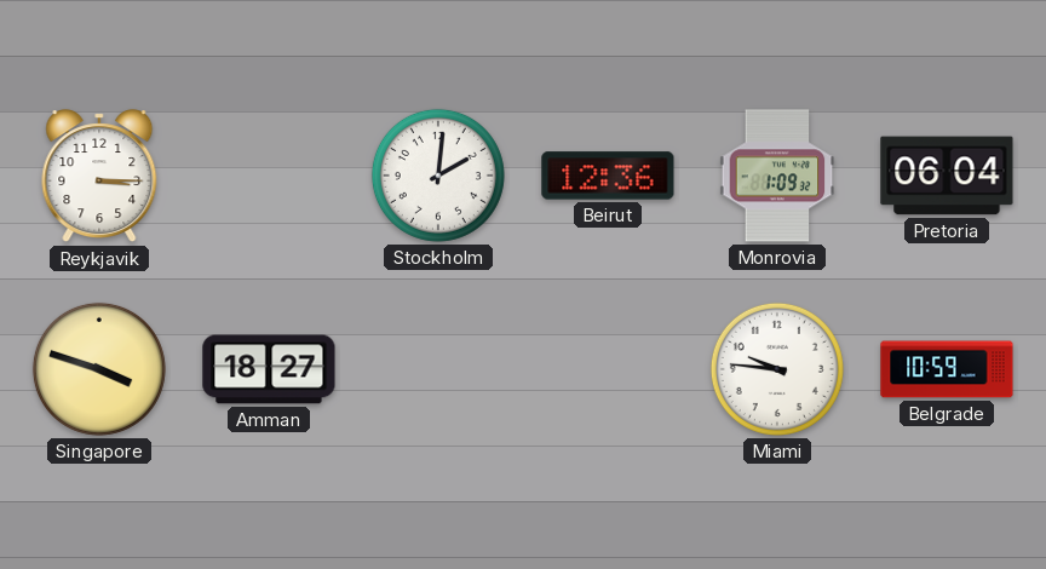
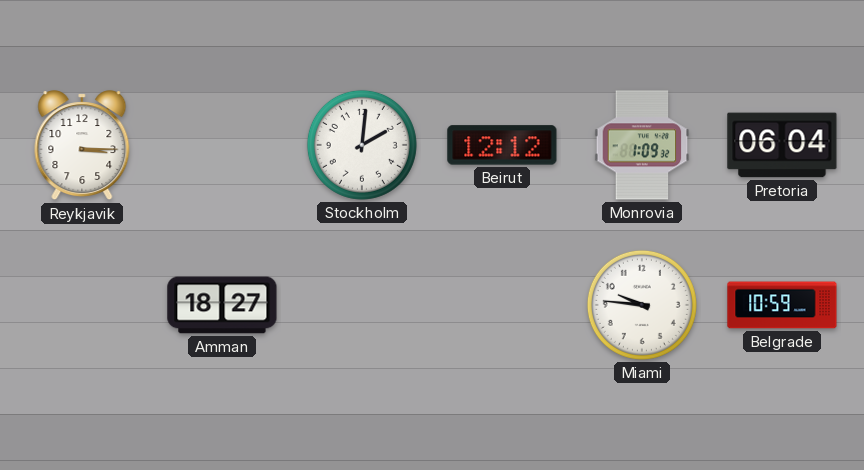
Beirut: 12:36 -> 12:12
Singapore: 3:48 -> none
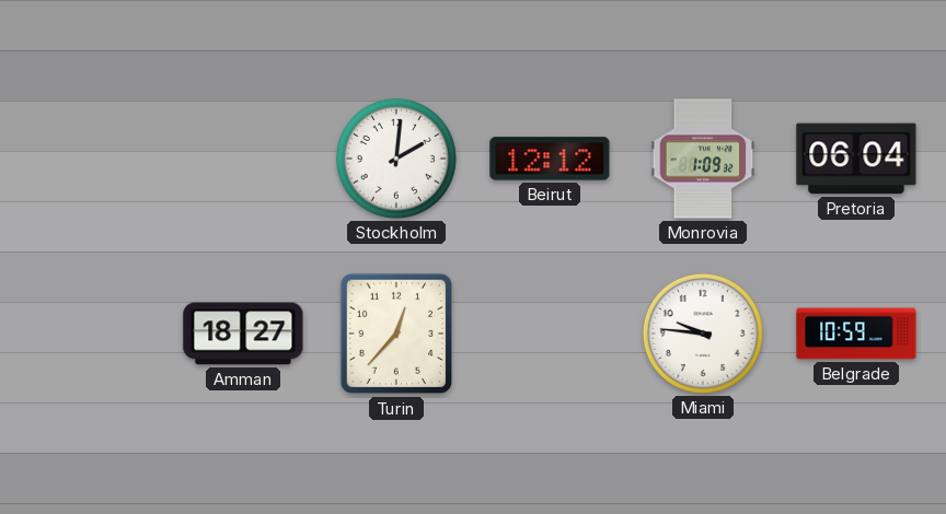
Reykjavik: 3:15 -> none
Turin: none -> 12:37
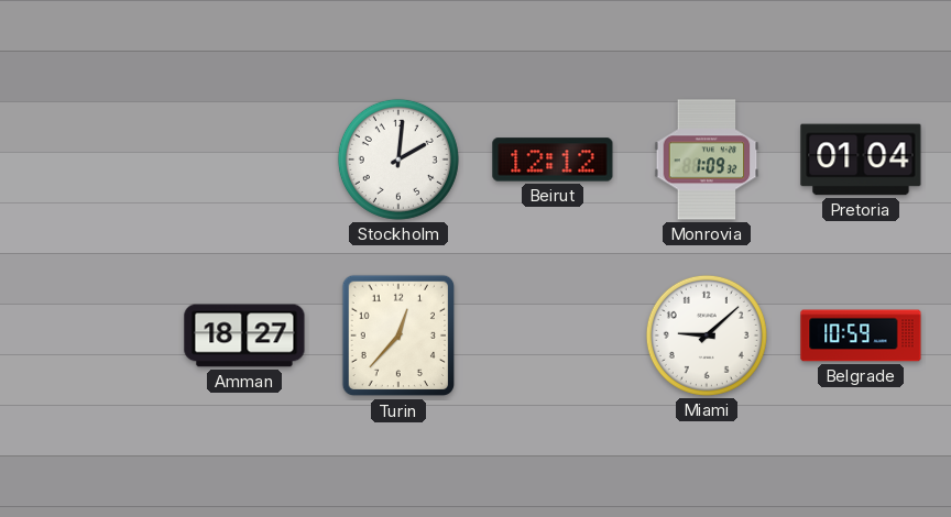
Pretoria: 06:04 -> 01:04
Miami: 9:46 -> 9:08
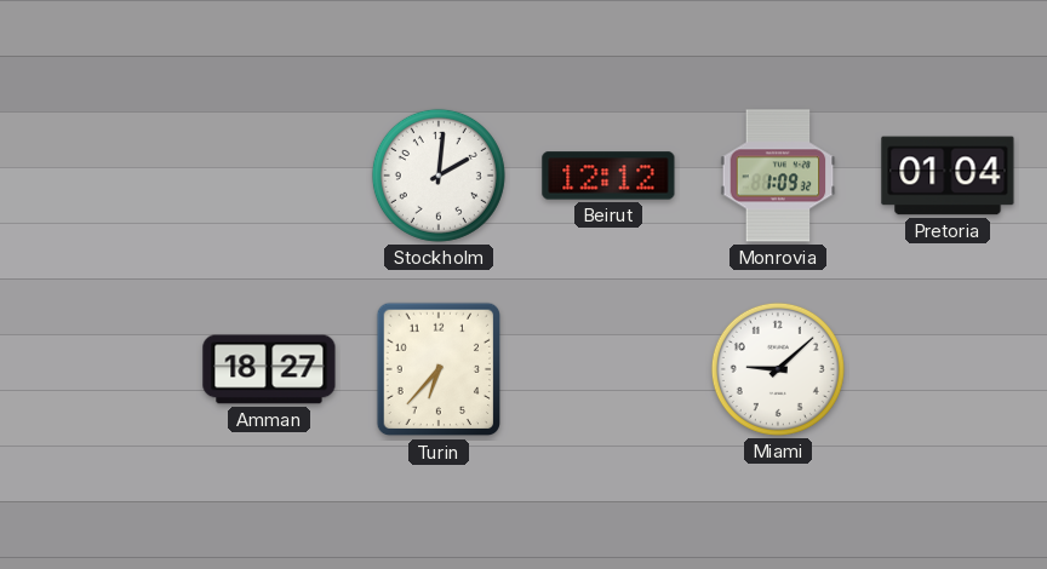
Turin: 12:37 -> 6:37
Belgrade: 10:59 -> none
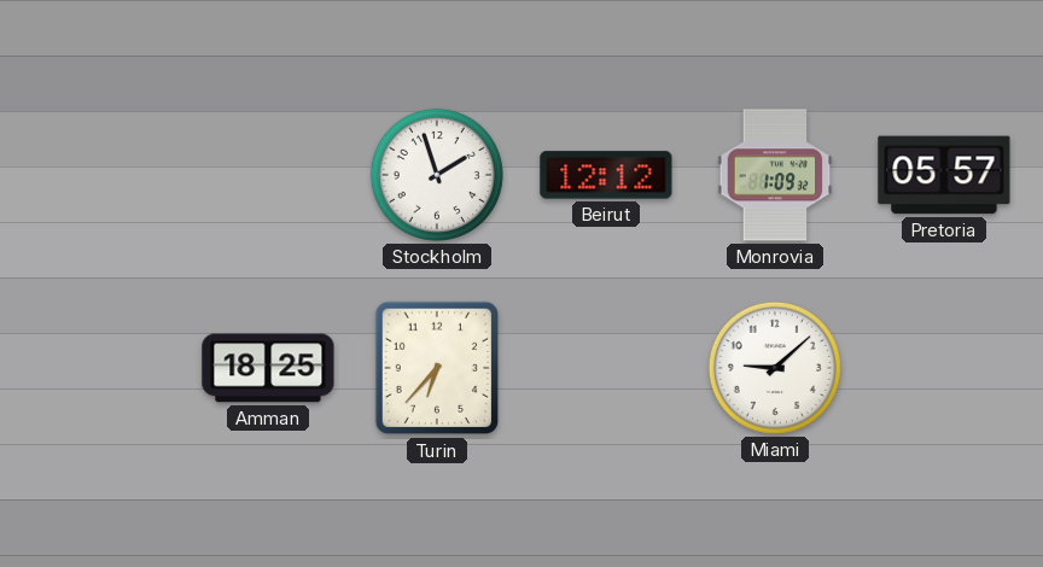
Stockholm: 2:01 -> 1:57
Pretoria: 01:04 -> 05:57
Amman: 18:27 -> 18:25
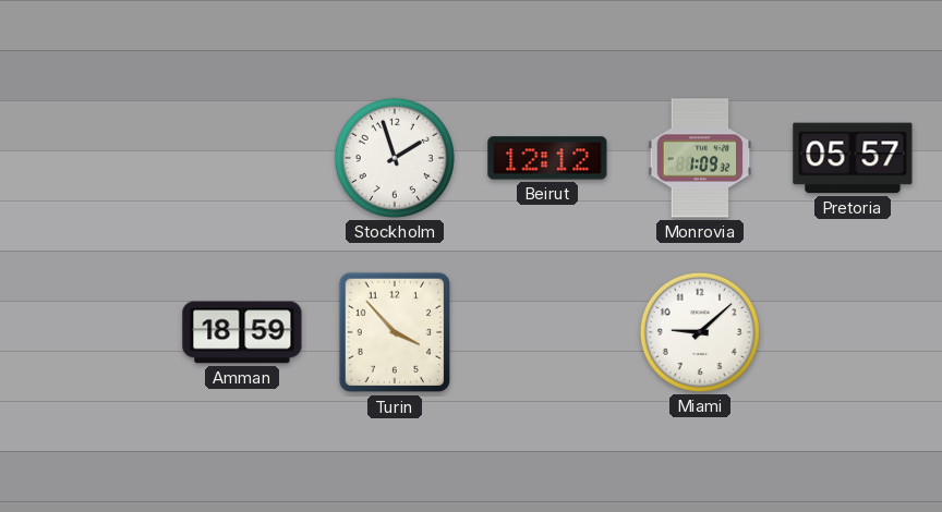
Amman: 18:25 -> 18:59
Turin: 6:37 -> 3:53
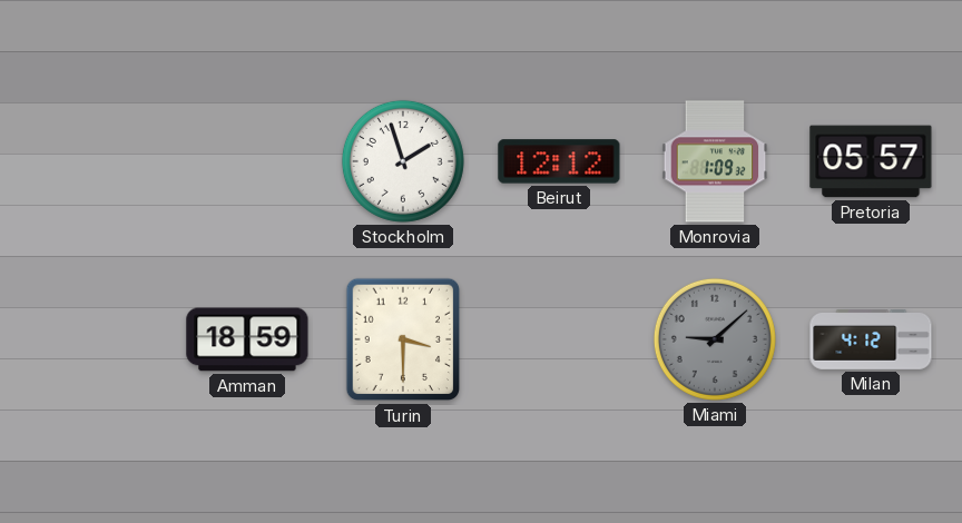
Turin: 3:53 -> 3:30
Miami dial: white -> grey
Milan: none -> 4:12
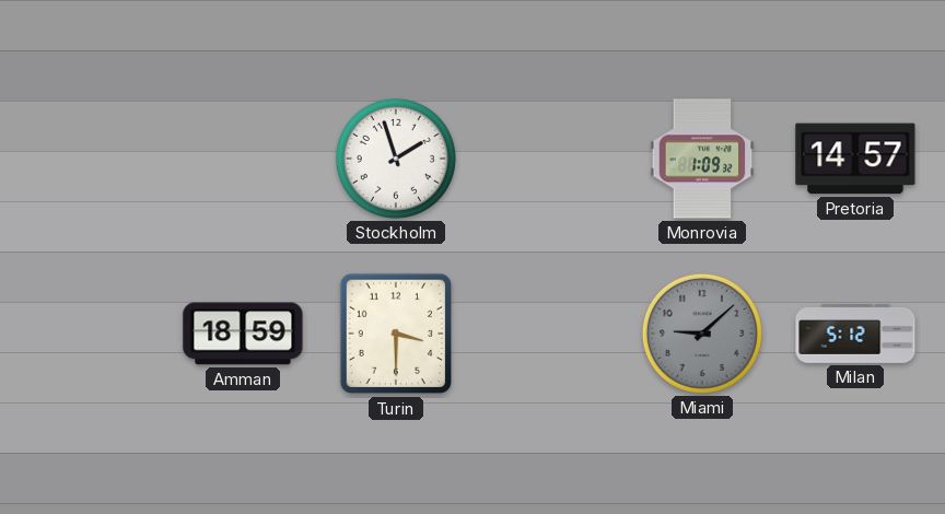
Beirut: 12:12 -> none
Pretoria: 05:57 -> 14:57
Milan: 4:12 -> 5:12
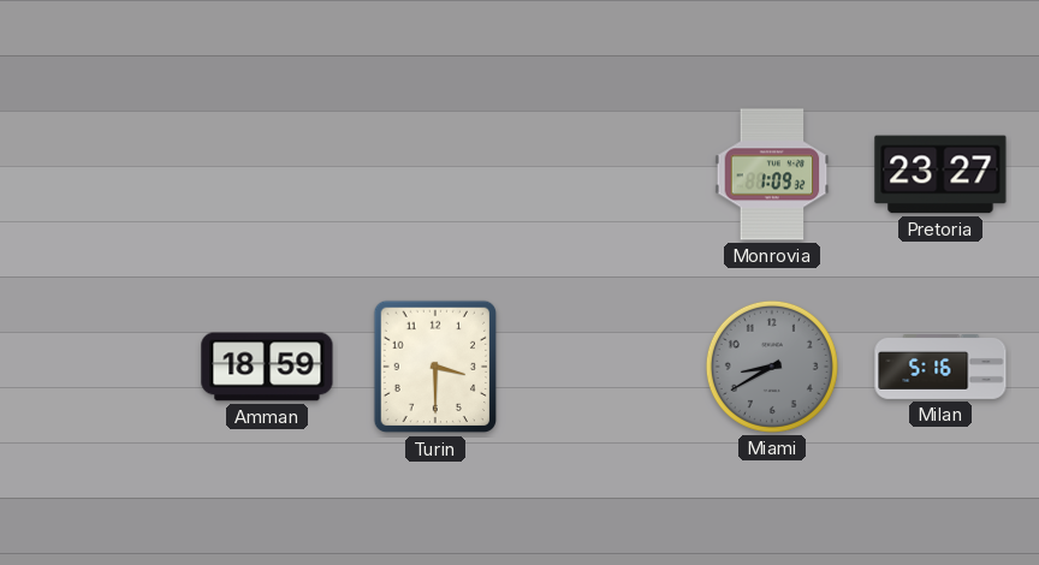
Stockholm: 1:57 -> none
Pretoria: 14:57 -> 23:27
Miami: 9:08 -> 8:40
Milan: 5:12 -> 5:16
